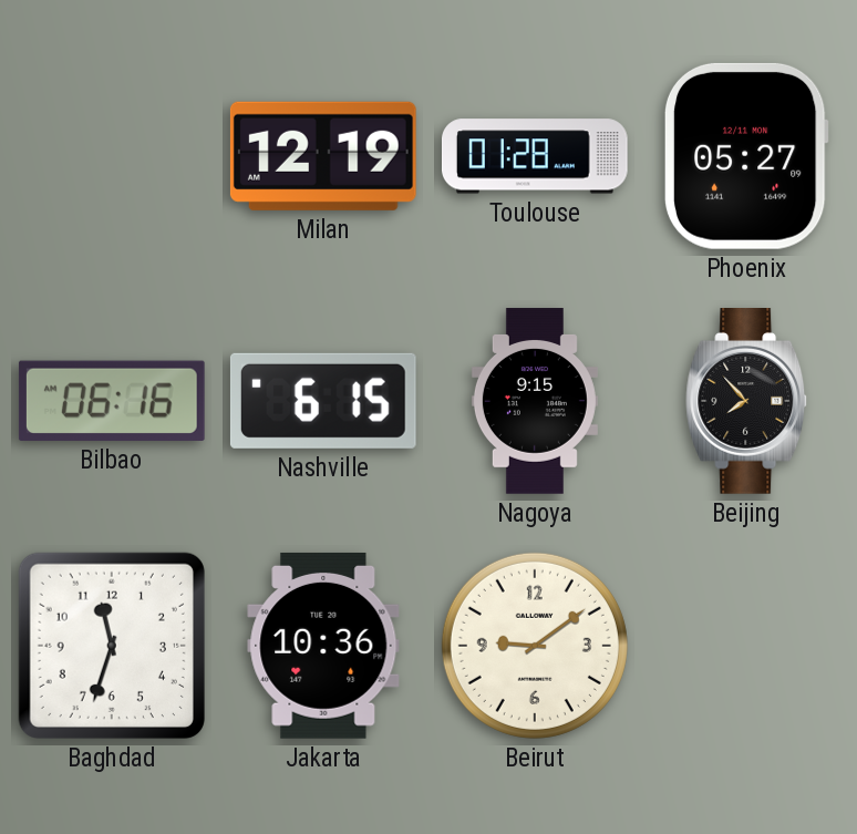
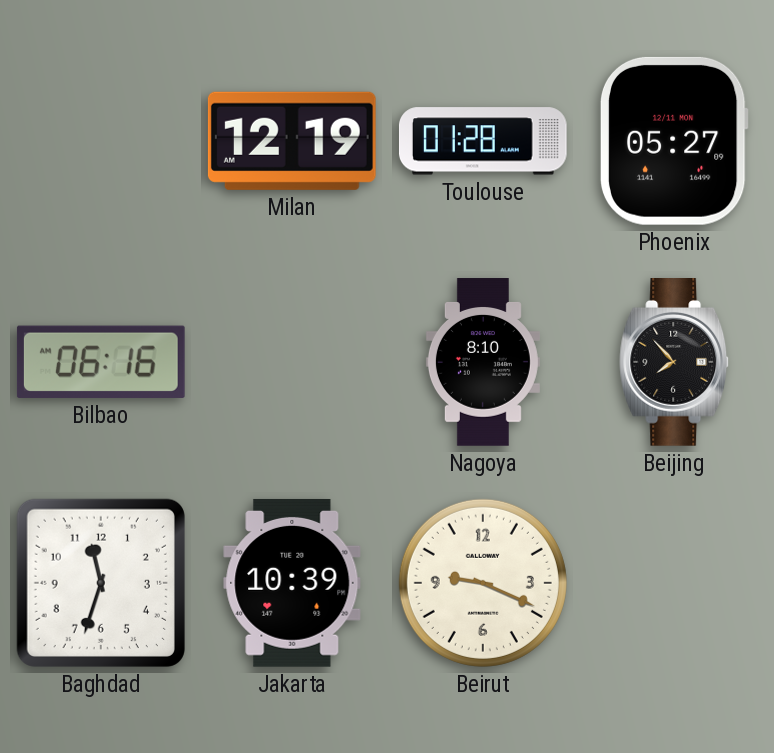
Nashville: 6:15 -> none
Nagoya: 9:15 -> 8:10
Jakarta: 10:36 -> 10:39
Beirut: 9:09 -> 9:19
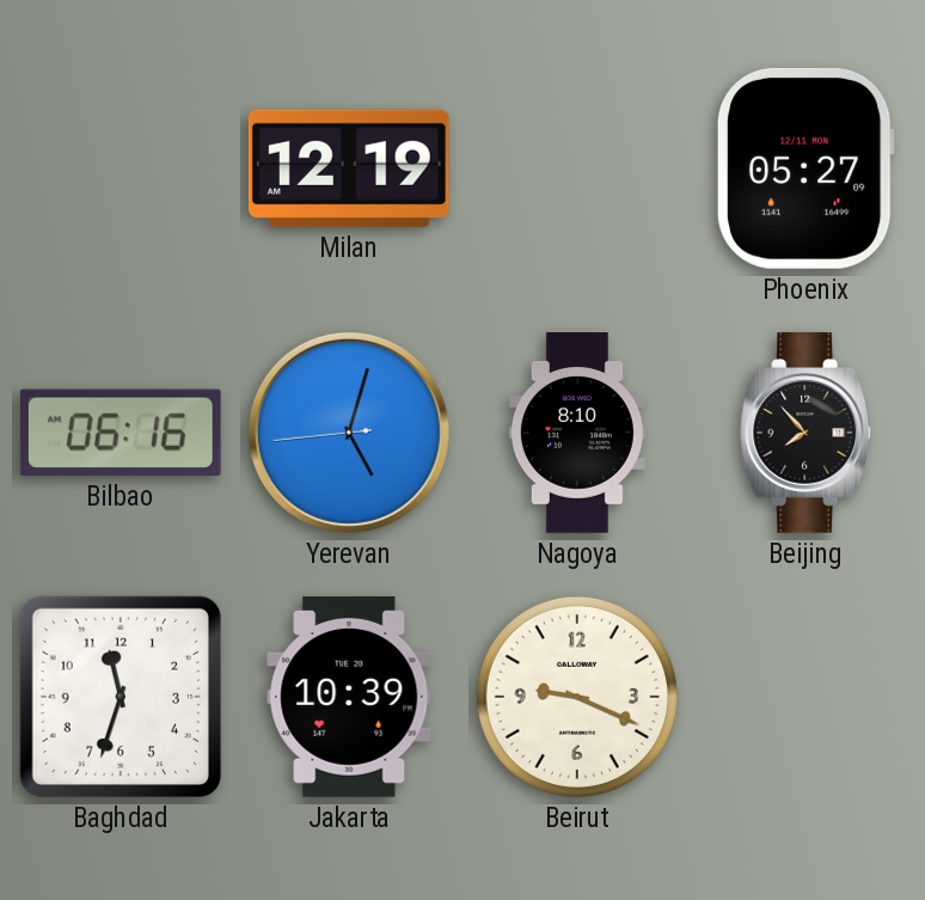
Toulouse: 01:28 -> none
Yerevan: none -> 5:02
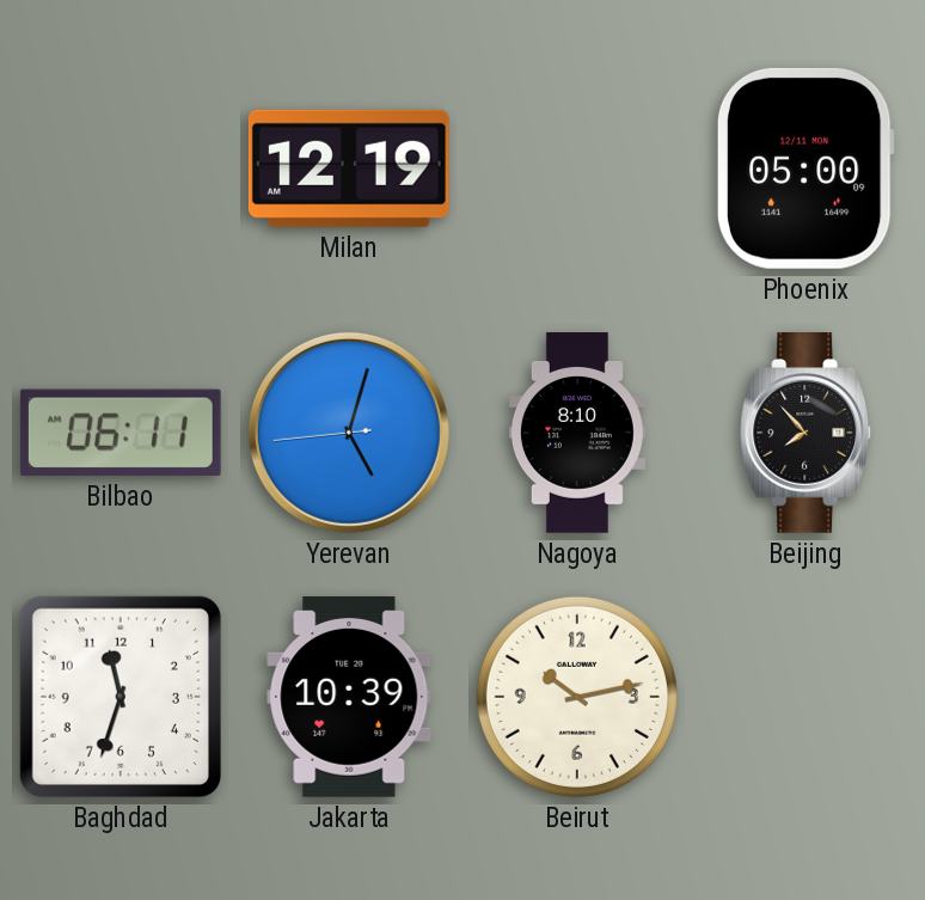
Phoenix: 05:27 -> 05:00
Bilbao: 06:16 -> 06:11
Beirut: 9:19 -> 10:13
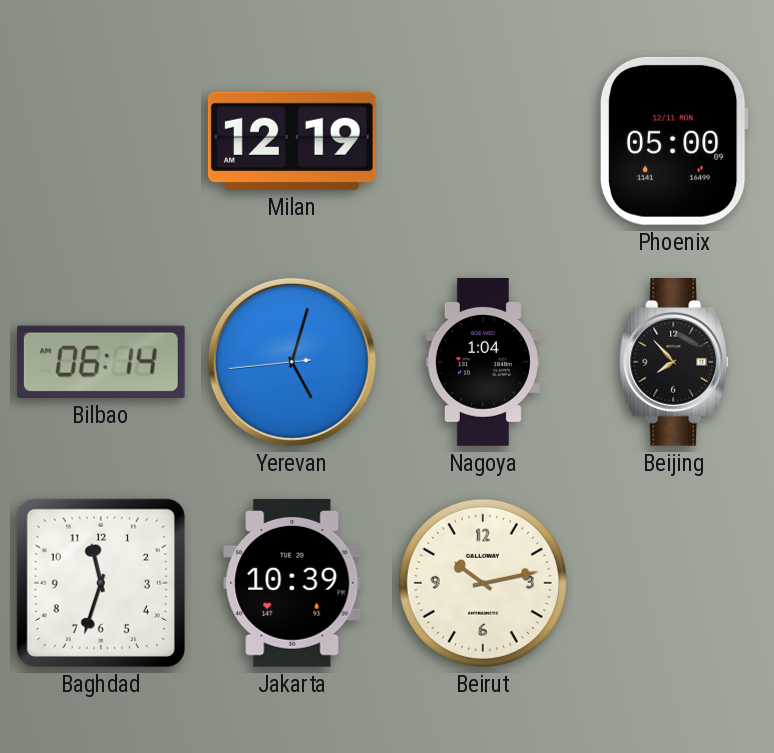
Bilbao: 06:11 -> 06:14
Nagoya: 8:10 -> 1:04
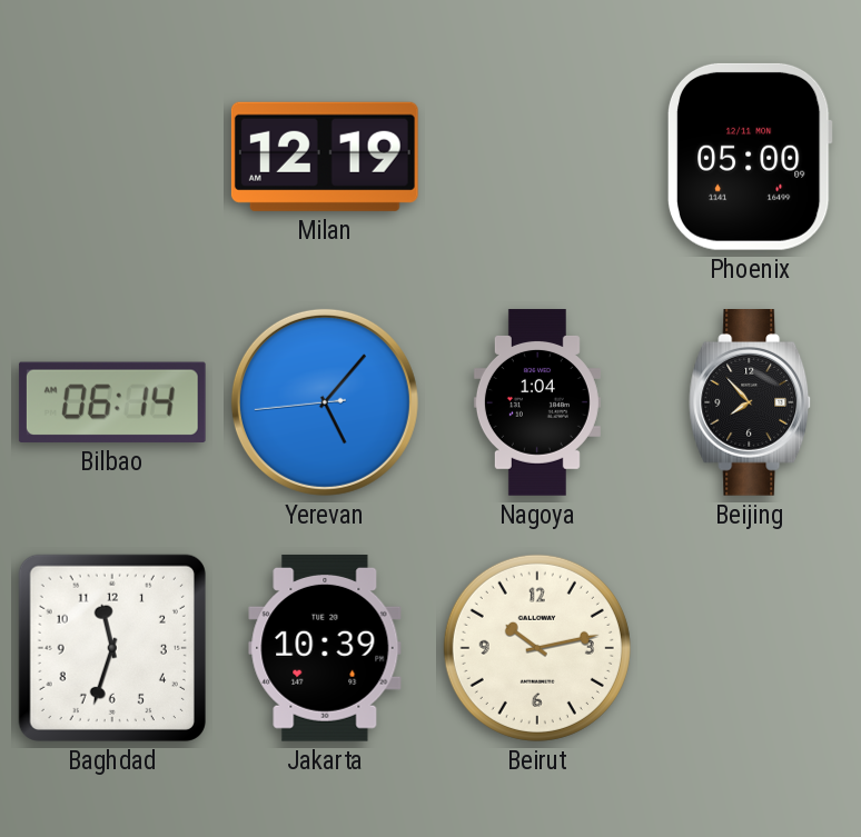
Yerevan: 5:02 -> 5:06
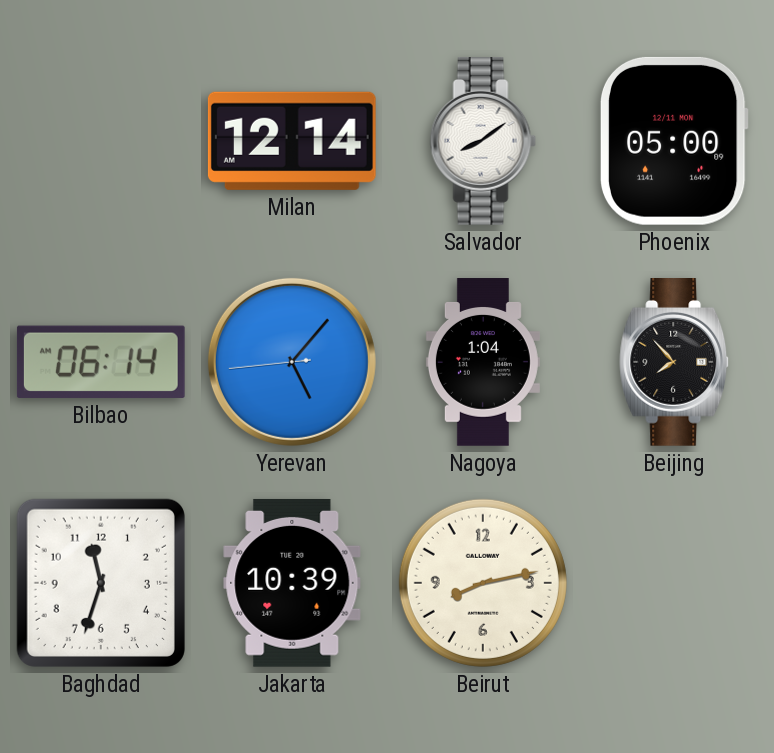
Milan: 12:19 -> 12:14
Salvador: none -> 8:09
Beirut: 10:13 -> 8:13
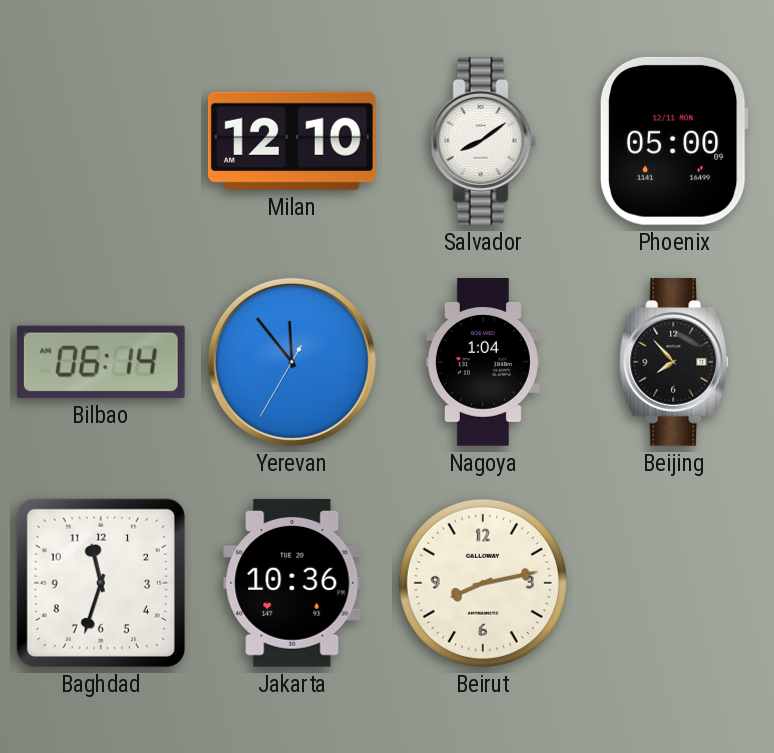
Milan: 12:14 -> 12:10
Yerevan: 5:06 -> 11:53
Jakarta: 10:39 -> 10:36
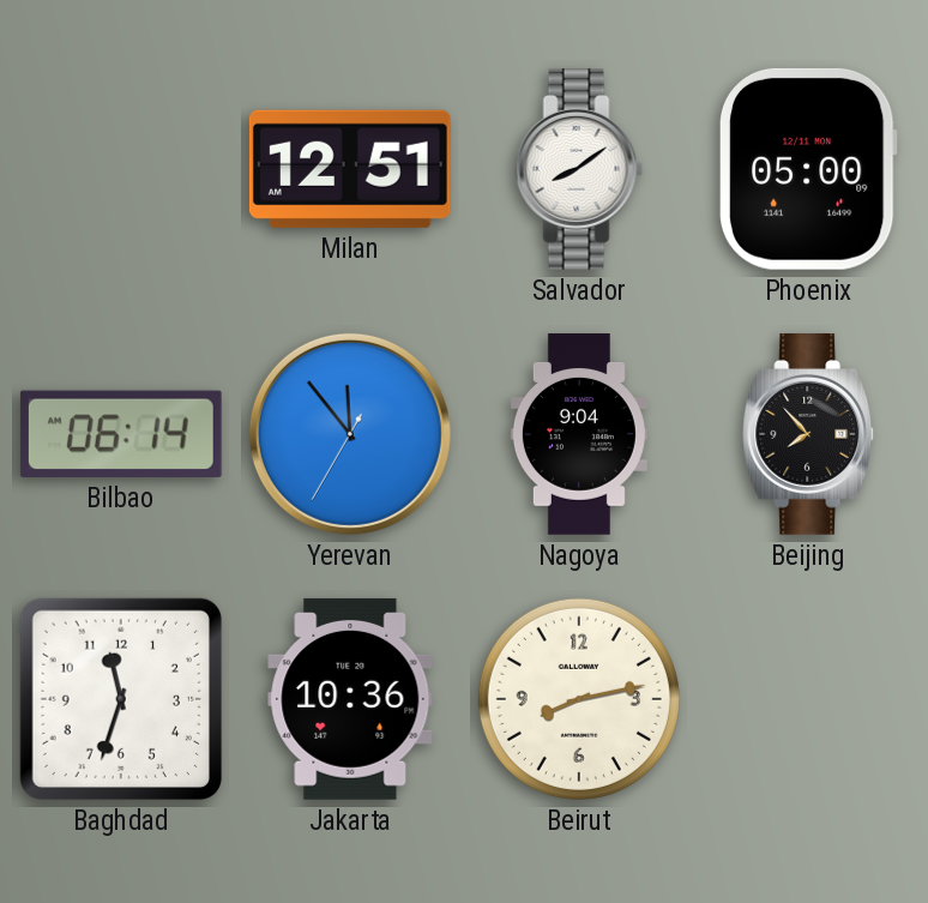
Milan: 12:10 -> 12:51
Nagoya: 1:04 -> 9:04
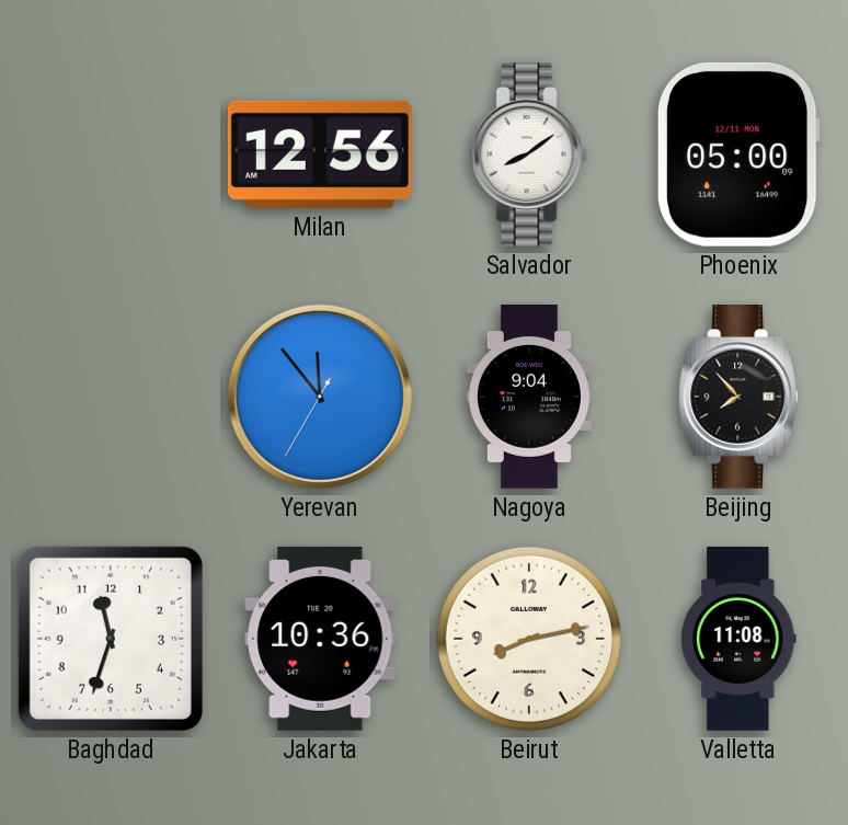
Milan: 12:51 -> 12:56
Bilbao: 06:14 -> none
Valletta: none -> 11:08
